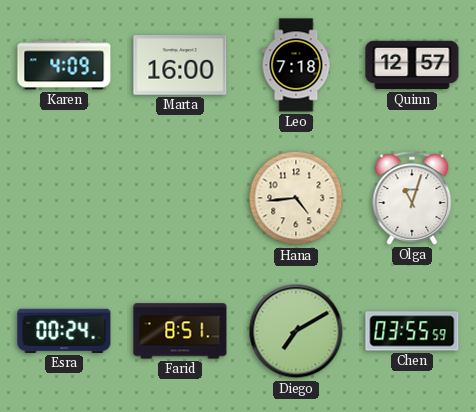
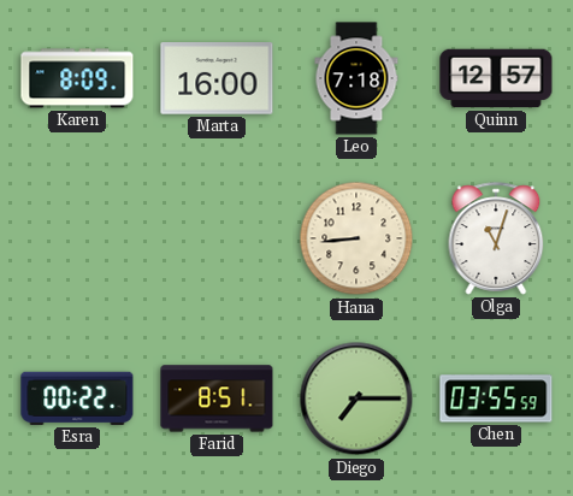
Karen: 4:09 -> 8:09
Hana: 4:44 -> 8:44
Esra: 00:24 -> 00:22
Diego: 7:10 -> 7:15
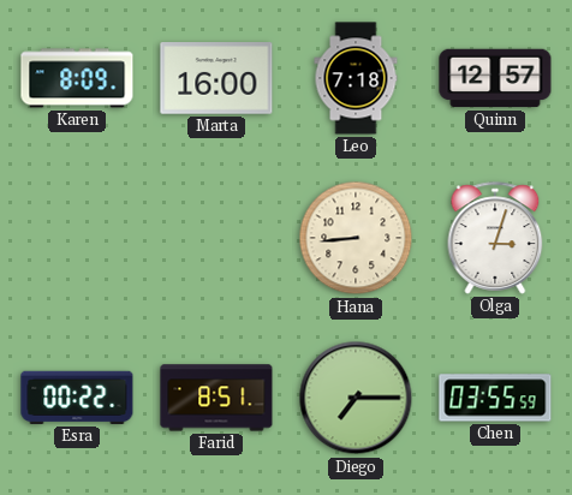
Olga: 11:03 -> 3:03
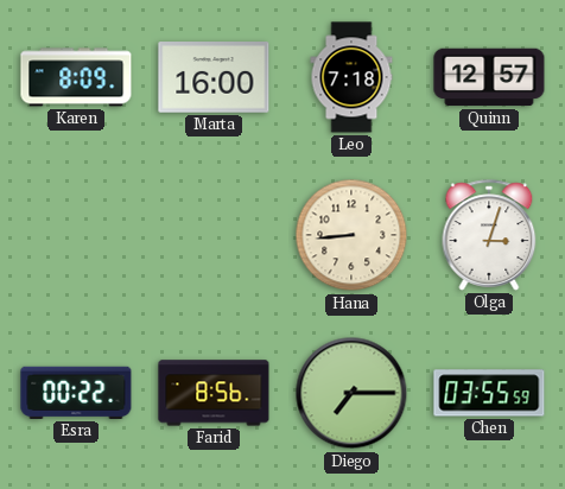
Farid: 8:51 -> 8:56
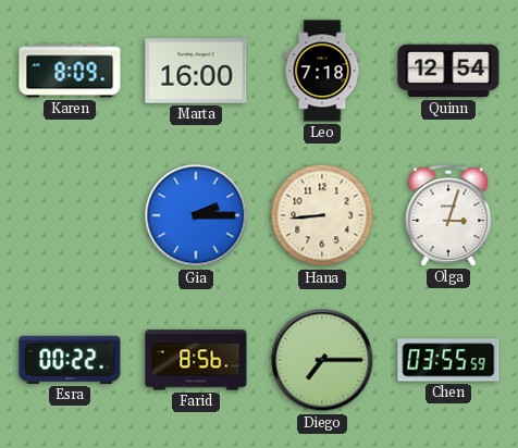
Quinn: 12:57 -> 12:54
Gia: none -> 2:15
